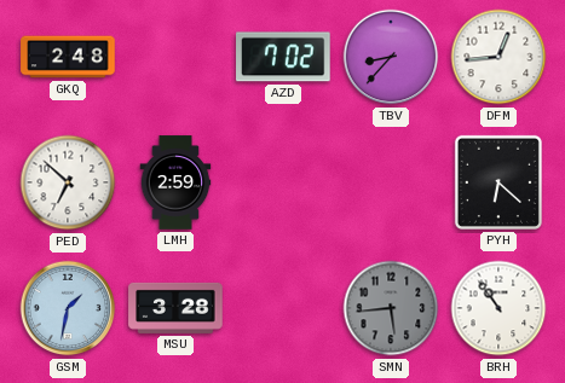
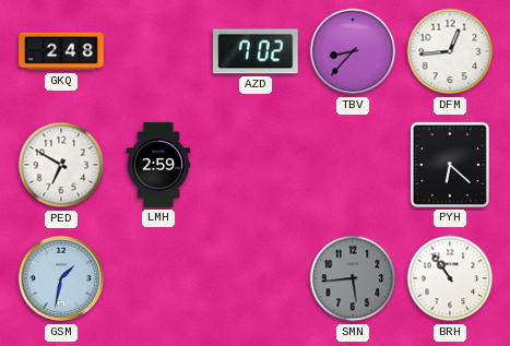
PED: 6:52 -> 6:50
MSU: 3:28 -> none
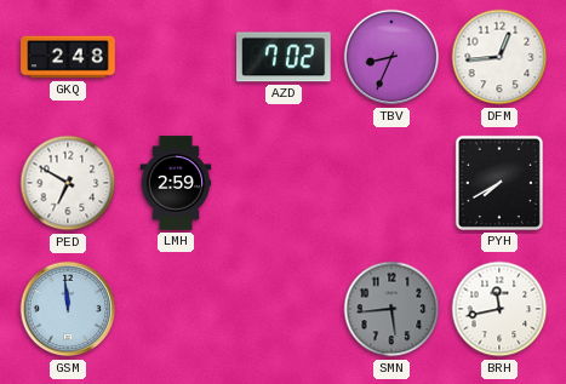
TBV: 8:37 -> 8:34
PYH: 6:22 -> 7:40
GSM: 1:32 -> 11:59
BRH: 10:54 -> 11:43
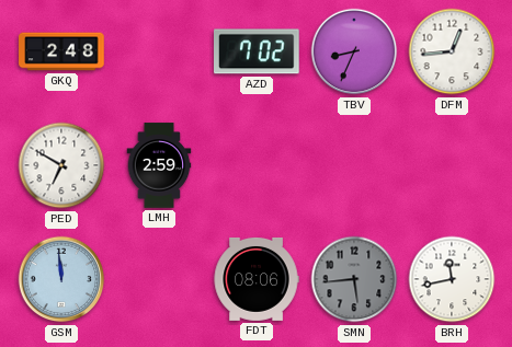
PYH: 7:40 -> none
FDT: none -> 08:06
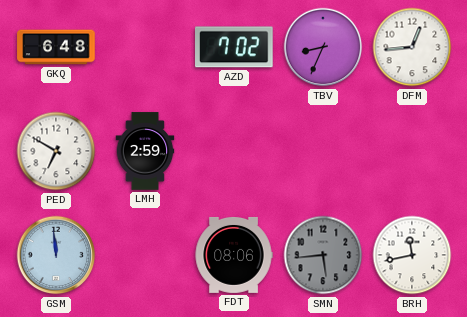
GKQ: 2:48 -> 6:48
